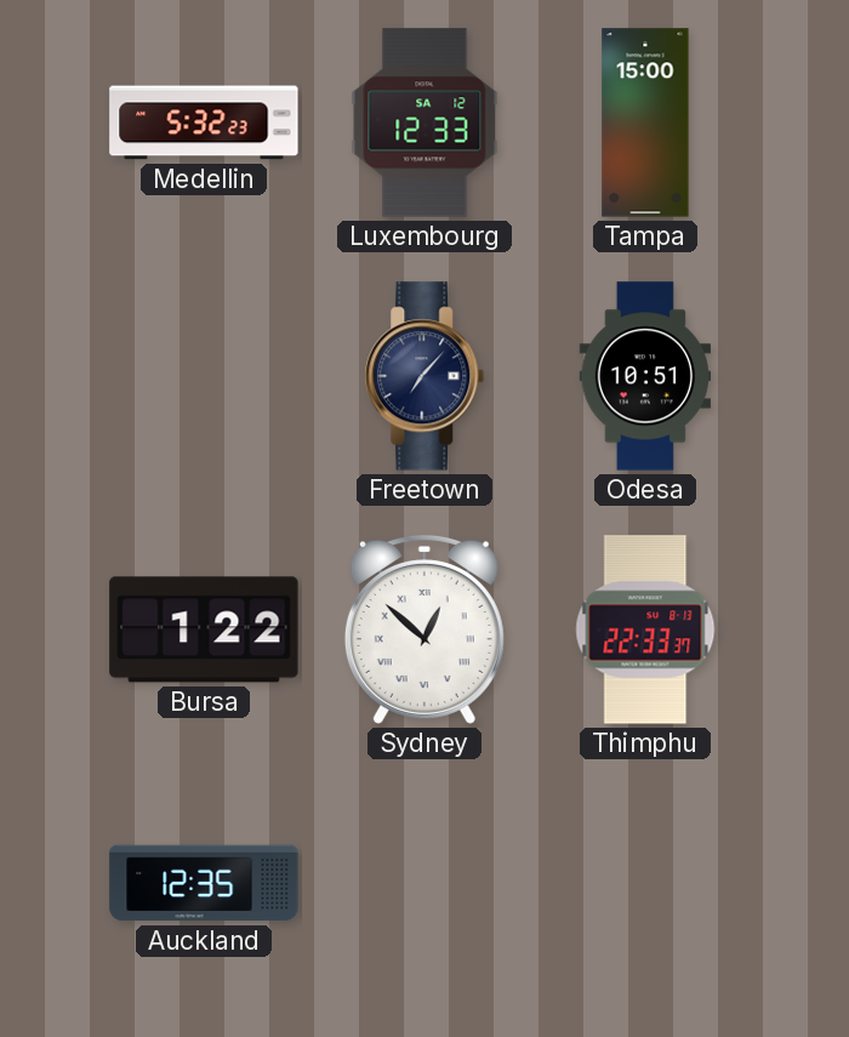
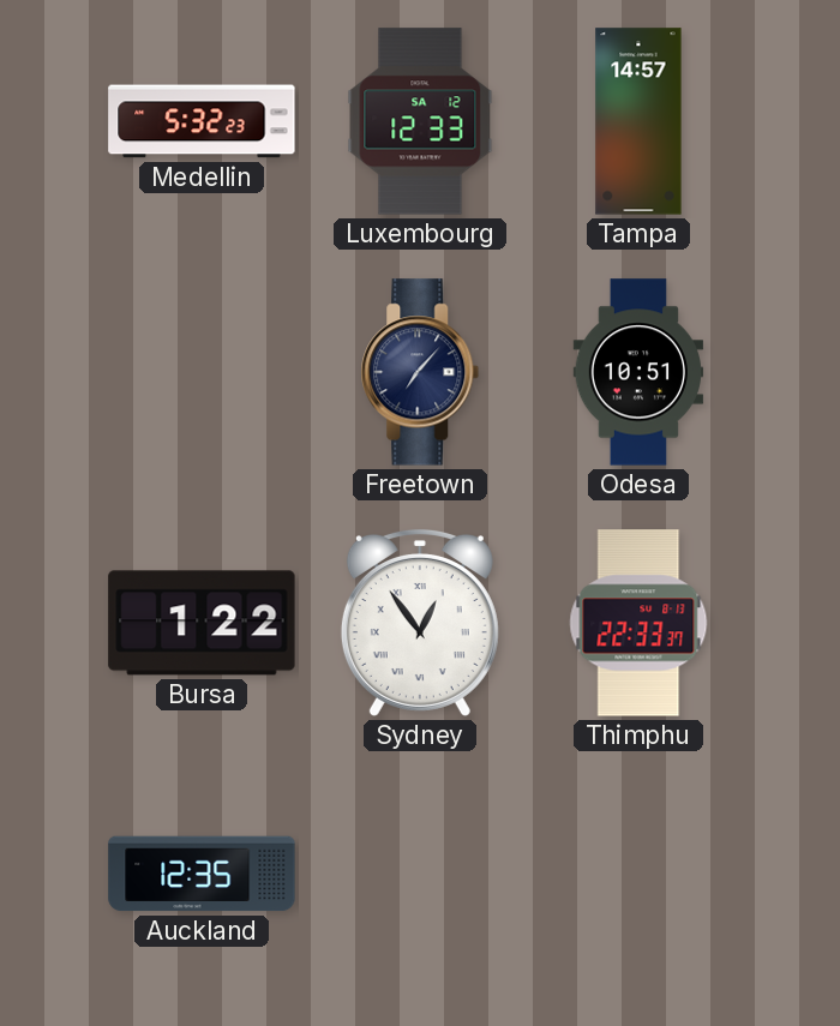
Tampa: 15:00 -> 14:57
Sydney: 12:52 -> 12:54
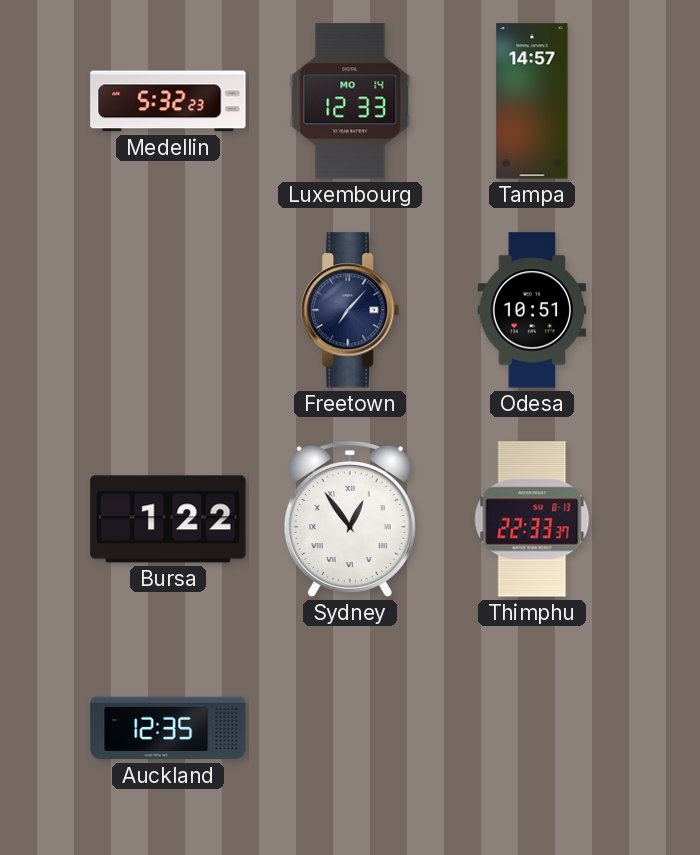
Luxembourg date: SA 12 -> MO 14
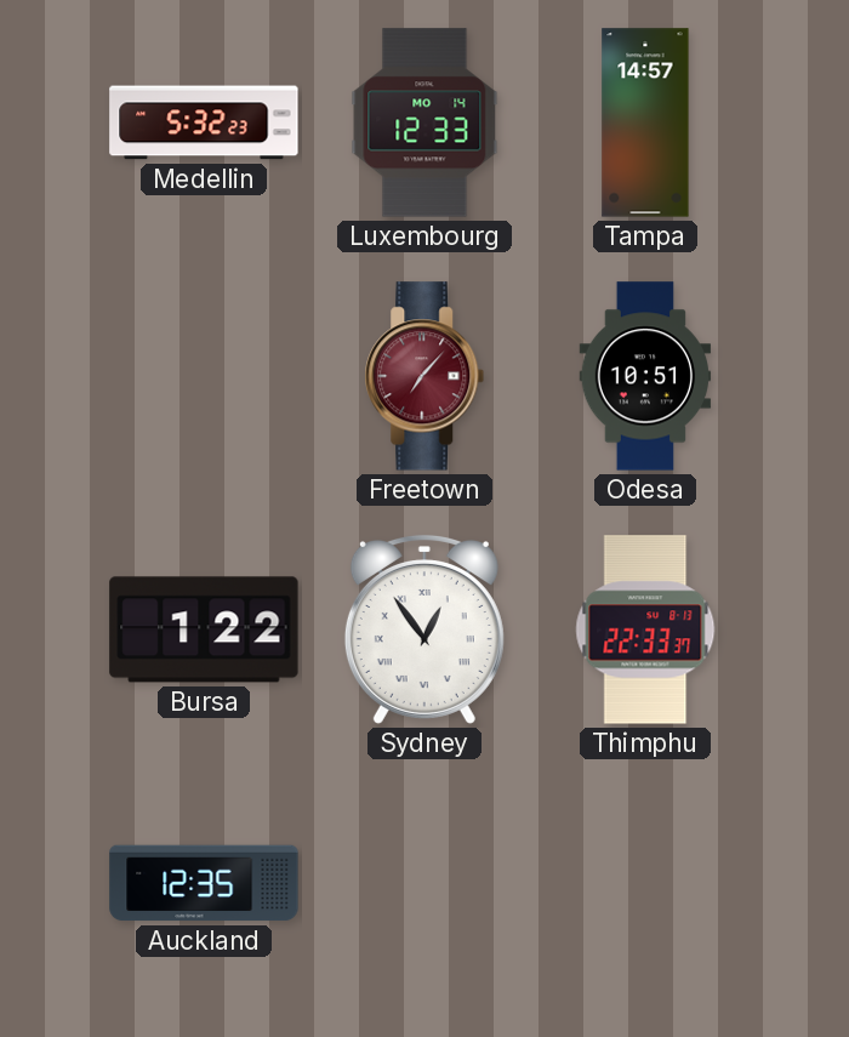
Freetown dial: navy -> burgundy
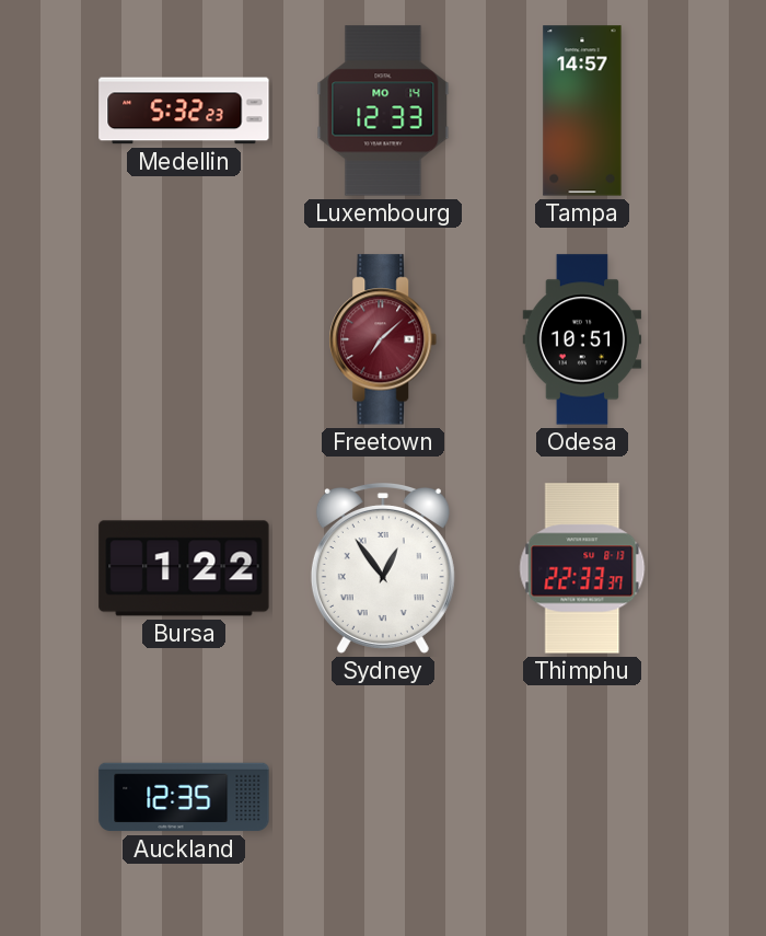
Freetown: 7:07 -> 7:08
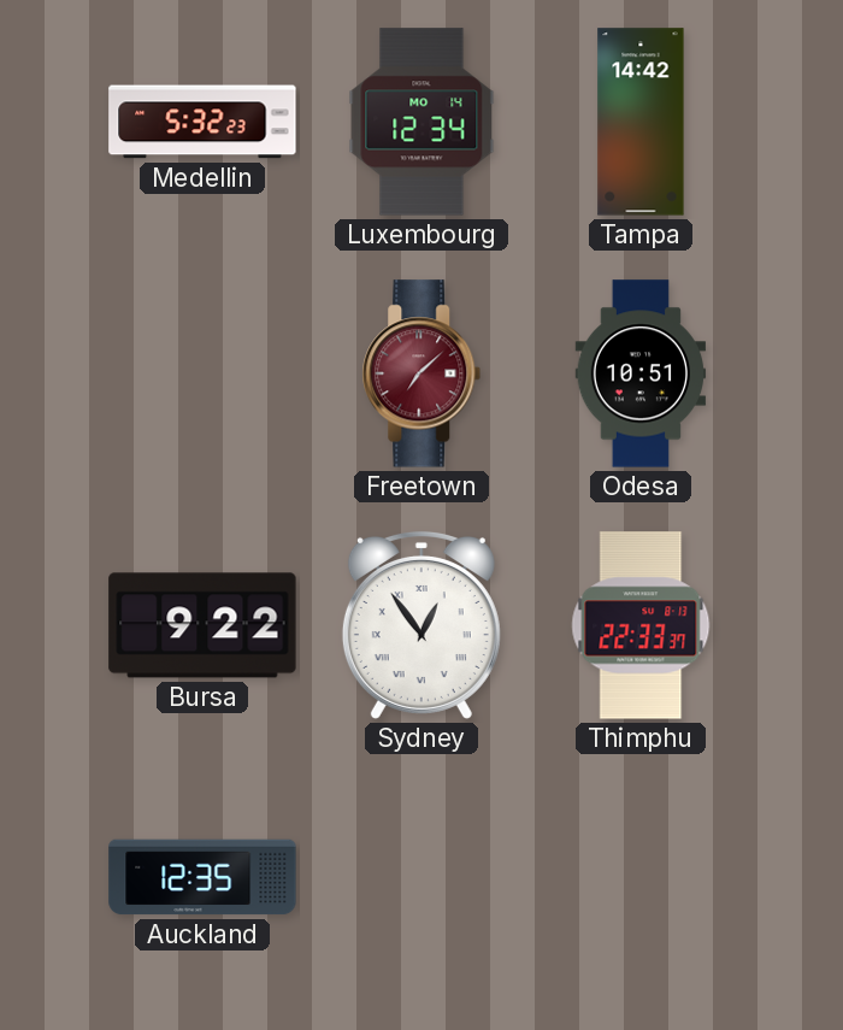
Luxembourg: 12:33 -> 12:34
Tampa: 14:57 -> 14:42
Bursa: 1:22 -> 9:22
